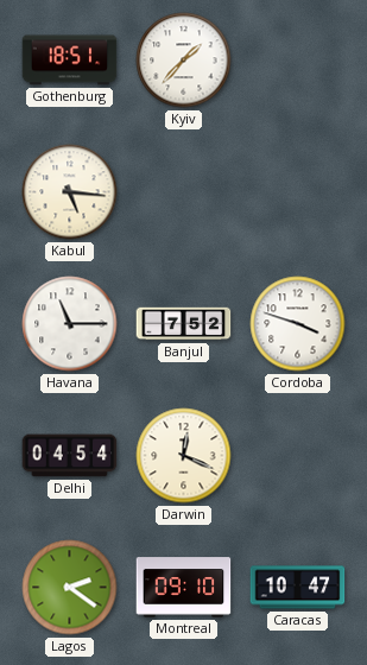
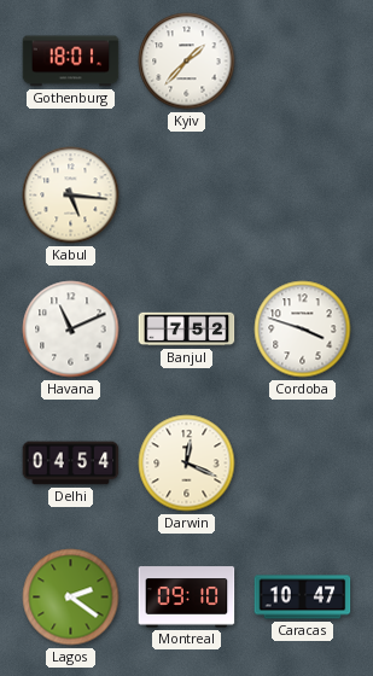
Gothenburg: 18:51 -> 18:01
Havana: 11:15 -> 11:11
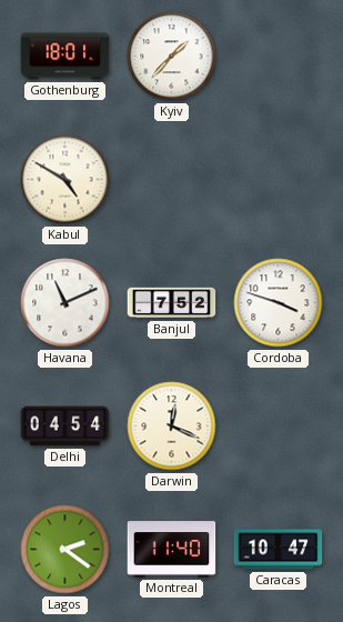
Kabul: 5:16 -> 4:50
Montreal: 09:10 -> 11:40
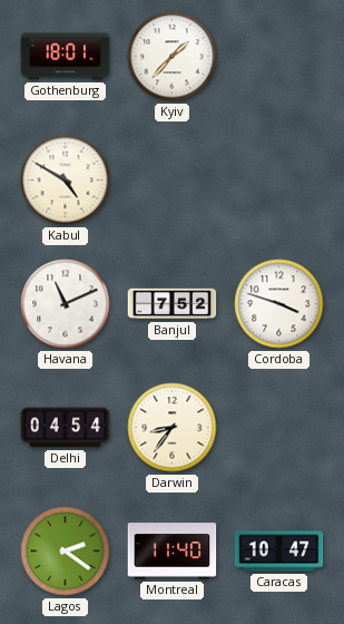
Darwin: 12:19 -> 8:36
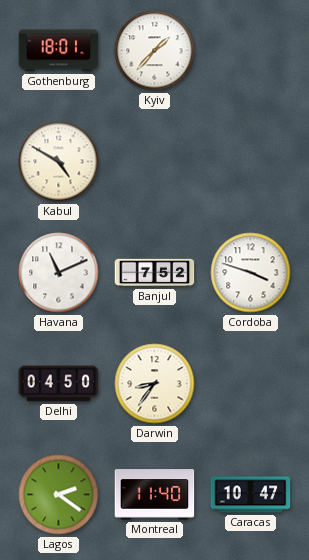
Delhi: 04:54 -> 04:50
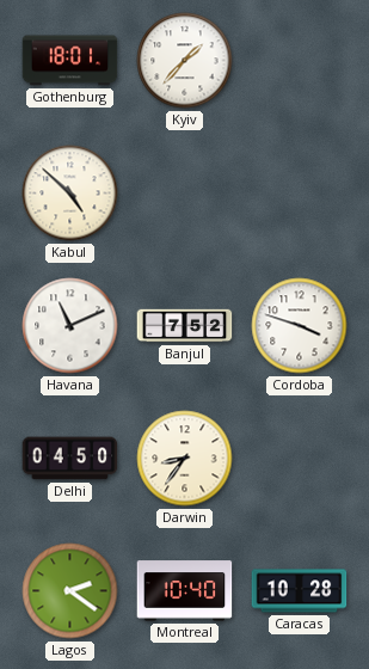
Kabul: 4:50 -> 4:52
Montreal: 11:40 -> 10:40
Caracas: 10:47 -> 10:28
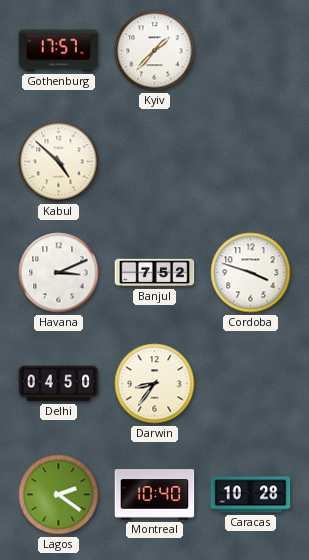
Gothenburg: 18:01 -> 17:57
Havana: 11:11 -> 3:11
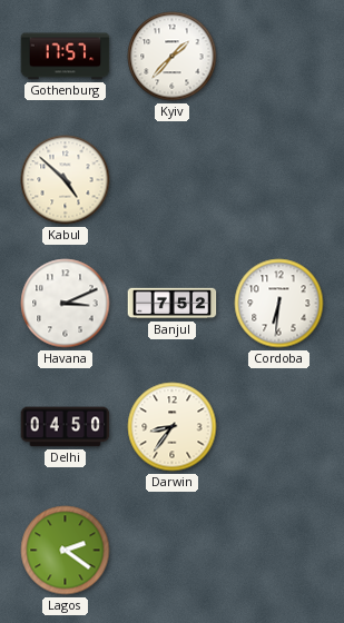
Cordoba: 3:48 -> 6:31
Montreal: 10:40 -> none
Caracas: 10:28 -> none
